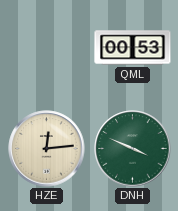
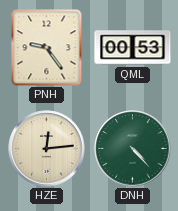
PNH: none -> 9:24
DNH: 3:49 -> 4:23
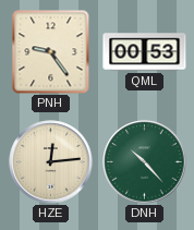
DNH: 4:23 -> 10:23
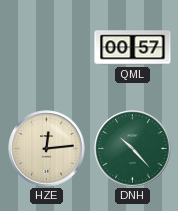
PNH: 9:24 -> none
QML: 00:53 -> 00:57
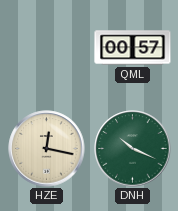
HZE: 12:14 -> 12:17
DNH: 10:23 -> 10:19
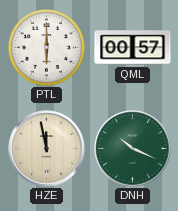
PTL: none -> 6:00
HZE: 12:17 -> 11:58
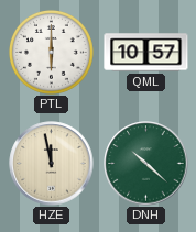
QML: 00:57 -> 10:57
DNH: 10:19 -> 10:22
